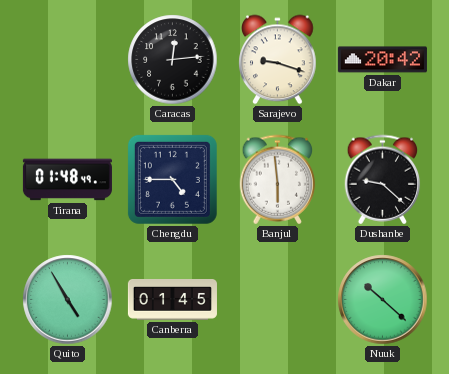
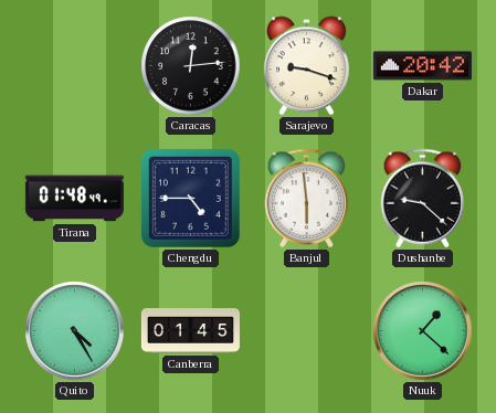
Quito: 4:55 -> 4:25
Nuuk: 10:22 -> 1:22
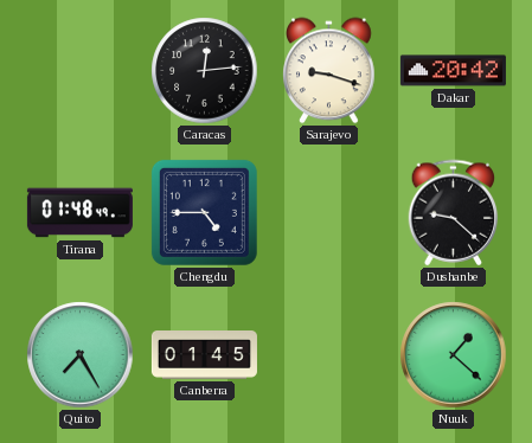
Banjul: 5:59 -> none
Quito: 4:25 -> 7:25
